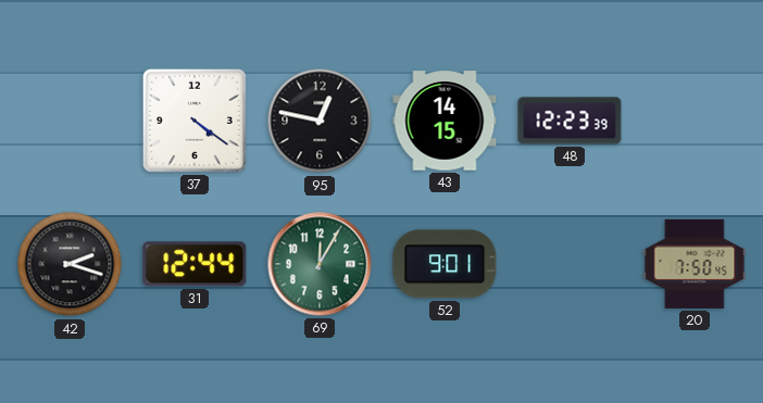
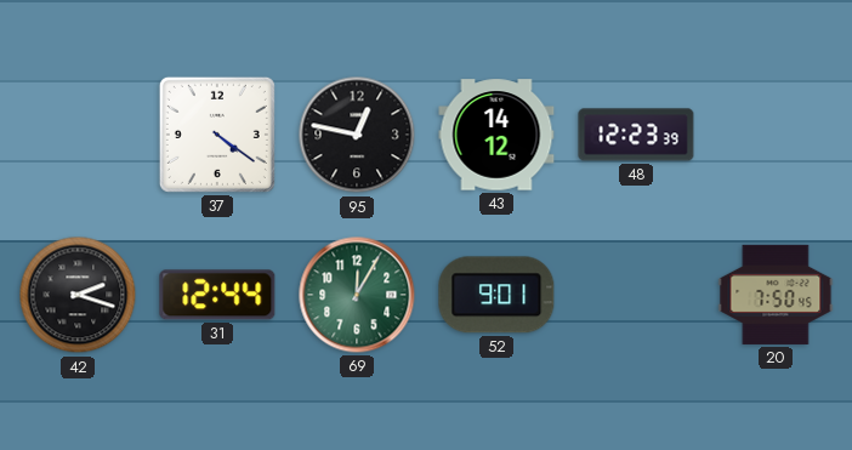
43: 14:15 -> 14:12
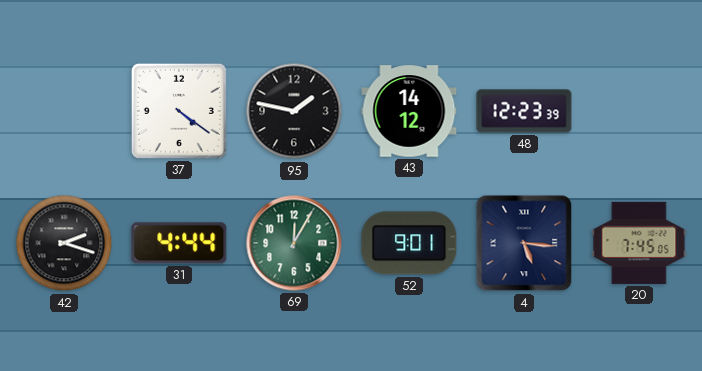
95: 12:47 -> 1:47
31: 12:44 -> 4:44
4: none -> 5:16
20: 7:50 -> 7:45
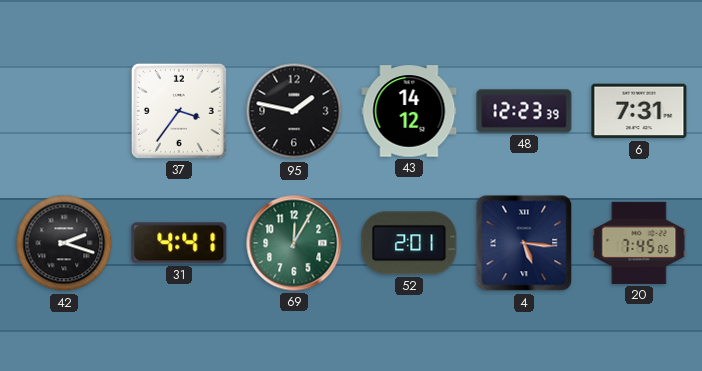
37: 4:21 -> 3:36
6: none -> 7:31
31: 4:44 -> 4:41
52: 9:01 -> 2:01
